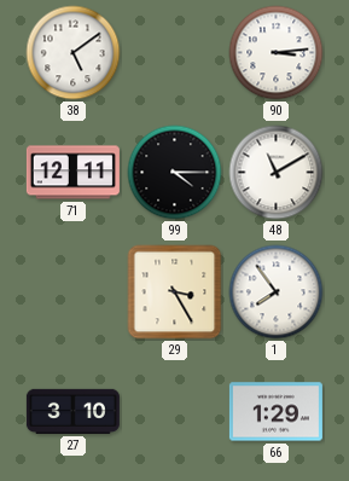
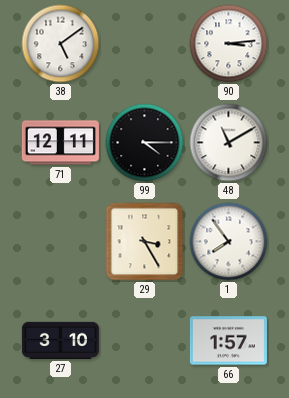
66: 1:29 -> 1:57
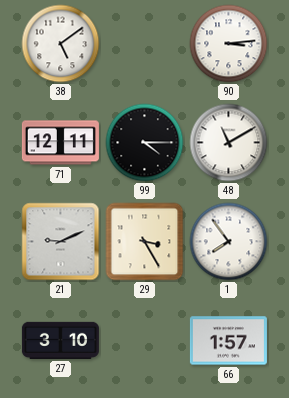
21: none -> 9:11
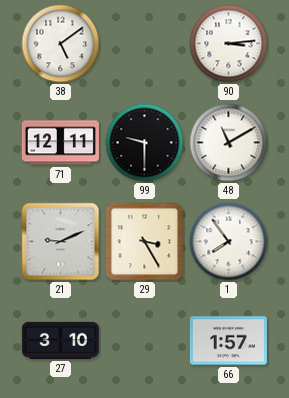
99: 4:15 -> 9:30
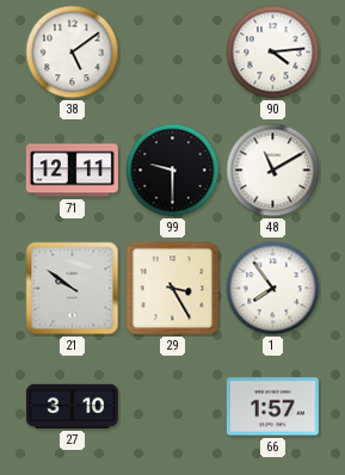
90: 3:14 -> 4:14
21: 9:11 -> 9:51
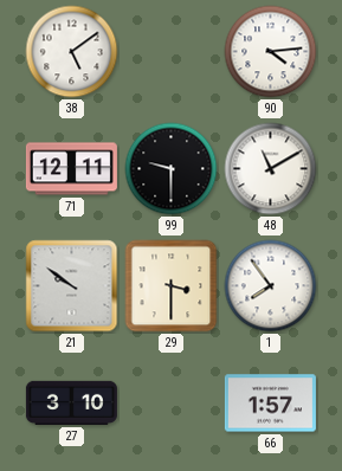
29: 3:25 -> 3:30
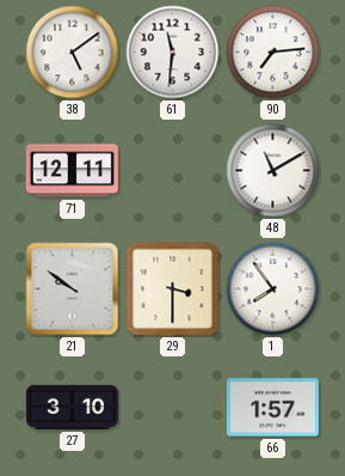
61: none -> 11:31
90: 4:14 -> 7:14
99: 9:30 -> none
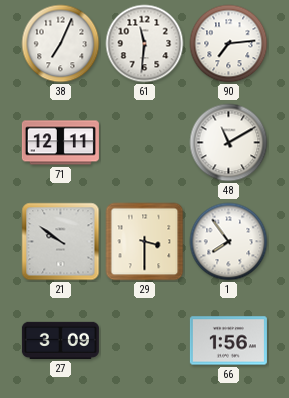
38: 5:09 -> 7:04
27: 3:10 -> 3:09
66: 1:57 -> 1:56
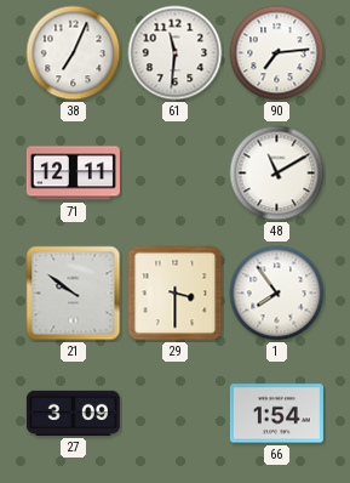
66: 1:56 -> 1:54
